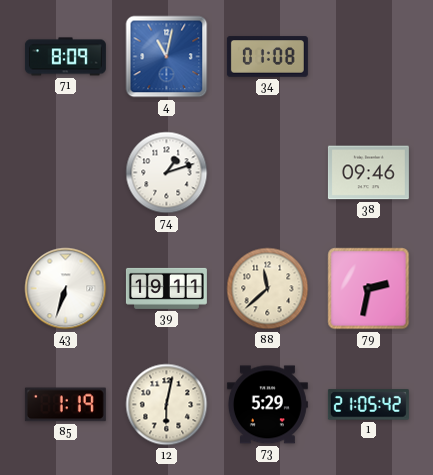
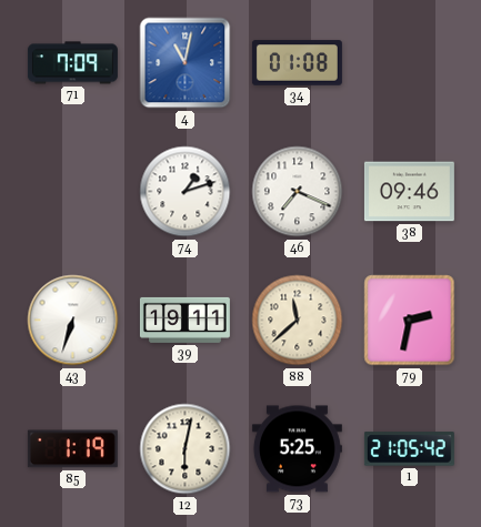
71: 8:09 -> 7:09
46: none -> 7:19
73: 5:29 -> 5:25
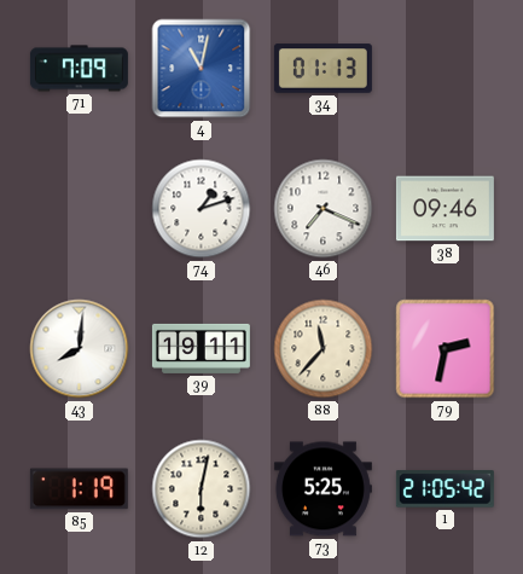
34: 01:08 -> 01:13
43: 6:33 -> 8:01
88: 11:38 -> 11:37
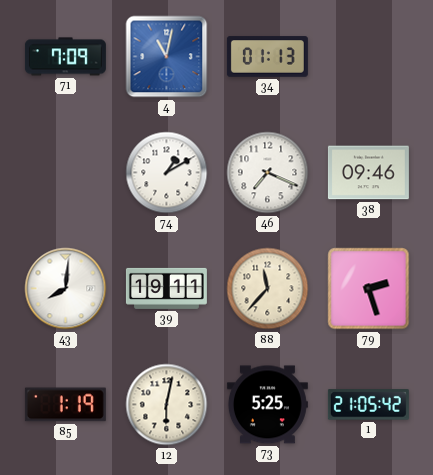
74: 1:12 -> 1:10
79: 2:32 -> 2:27
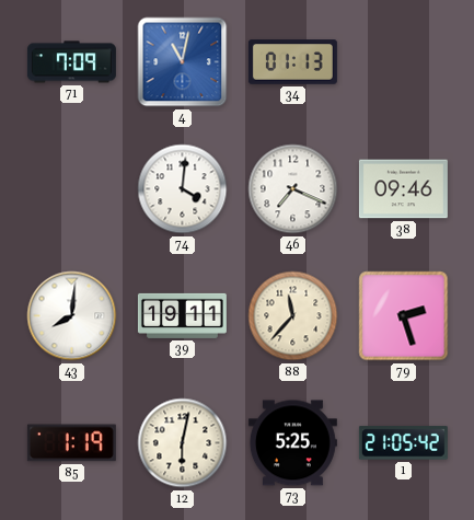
74: 1:10 -> 4:01
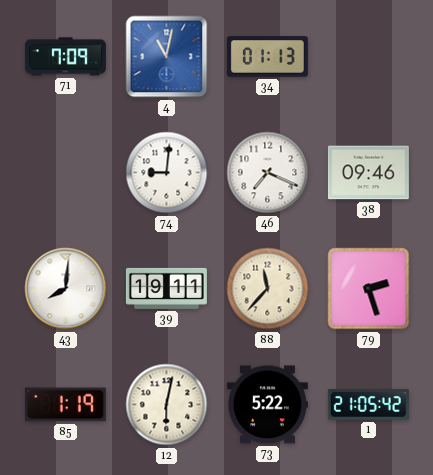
74: 4:01 -> 9:01
73: 5:25 -> 5:22
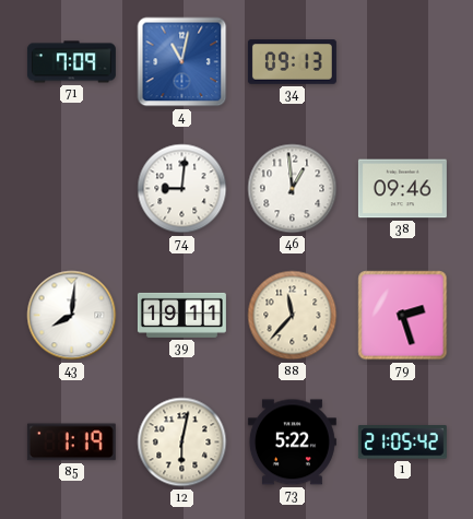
34: 01:13 -> 09:13
46: 7:19 -> 12:59
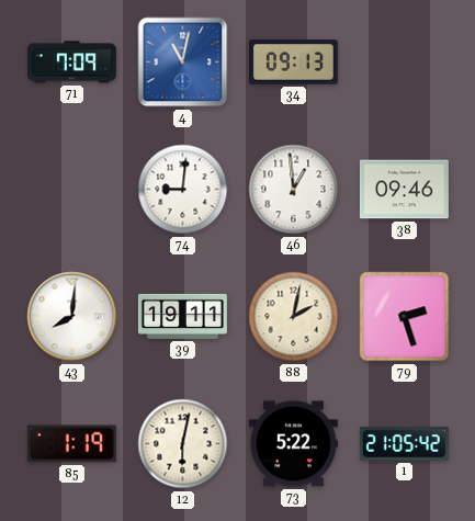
88: 11:37 -> 2:02
